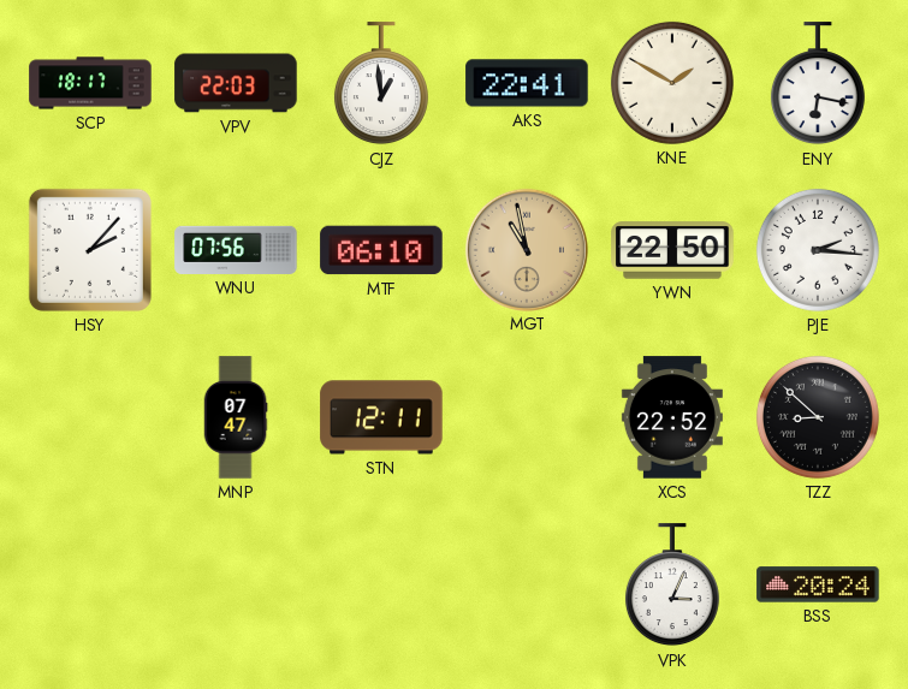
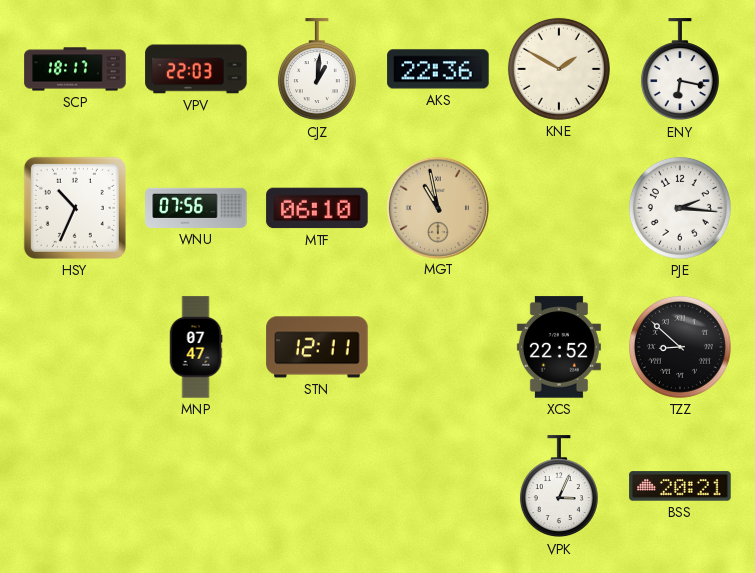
CJZ: 12:59 -> 1:01
AKS: 22:41 -> 22:36
HSY: 2:07 -> 10:34
YWN: 22:50 -> none
BSS: 20:24 -> 20:21
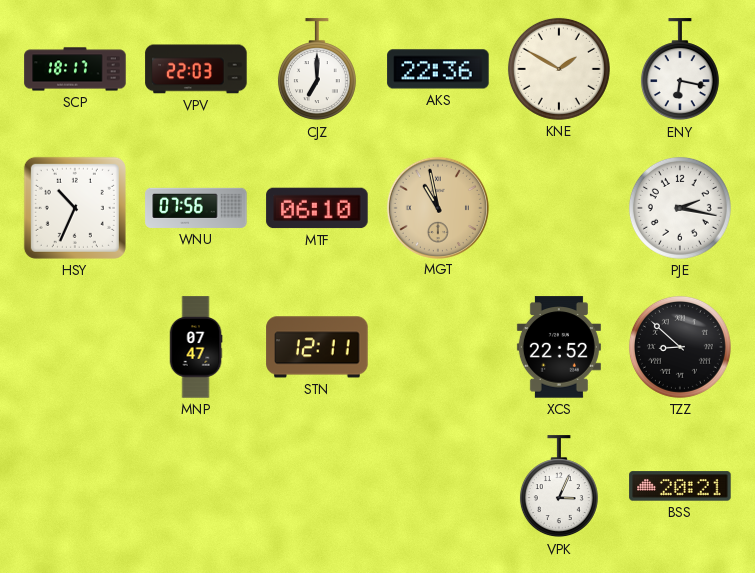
CJZ: 1:01 -> 7:00
PJE: 2:16 -> 2:17
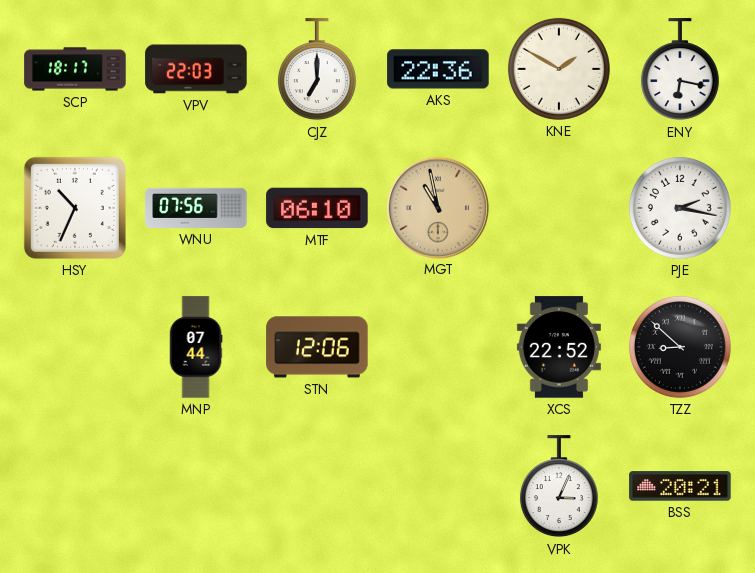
MNP: 07:47 -> 07:44
STN: 12:11 -> 12:06
